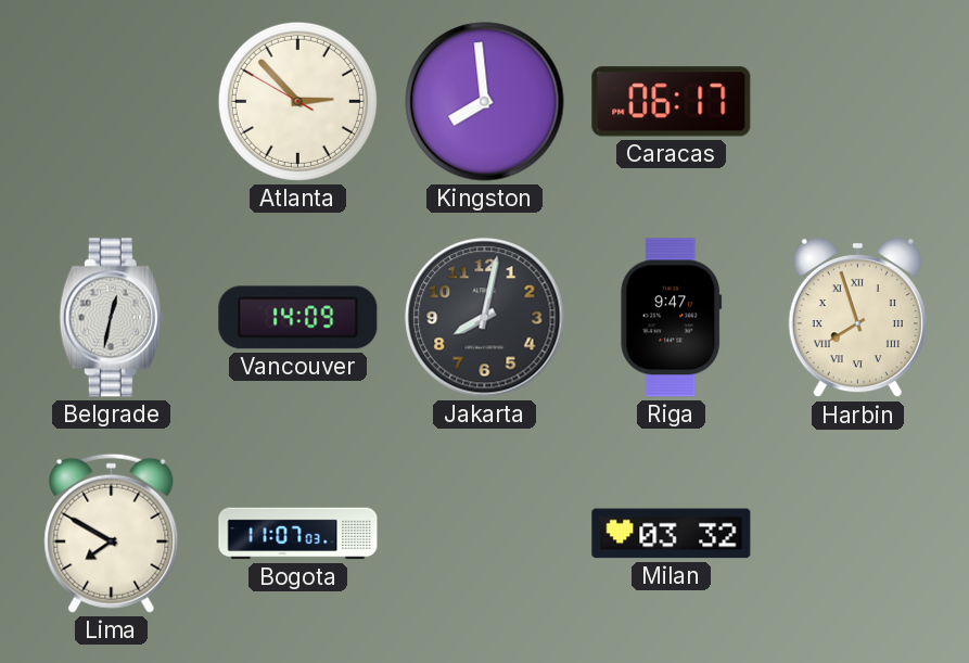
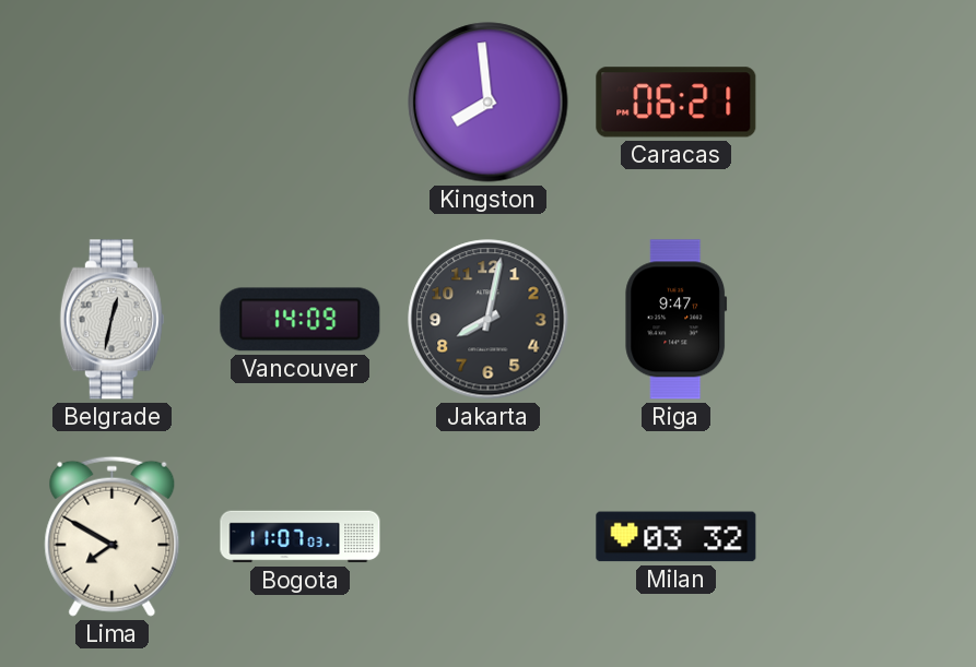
Atlanta: 2:52 -> none
Caracas: 06:17 -> 06:21
Harbin: 7:57 -> none
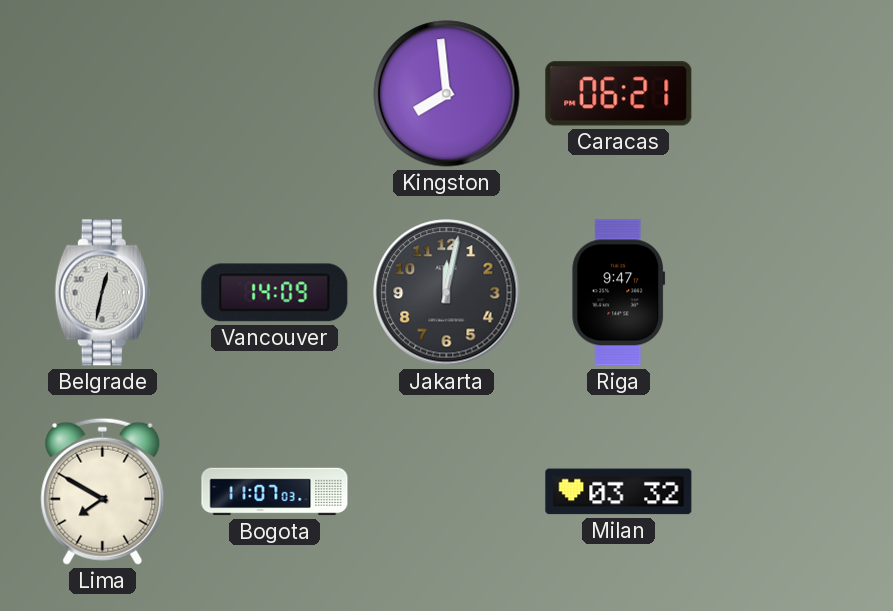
Jakarta: 8:02 -> 12:02
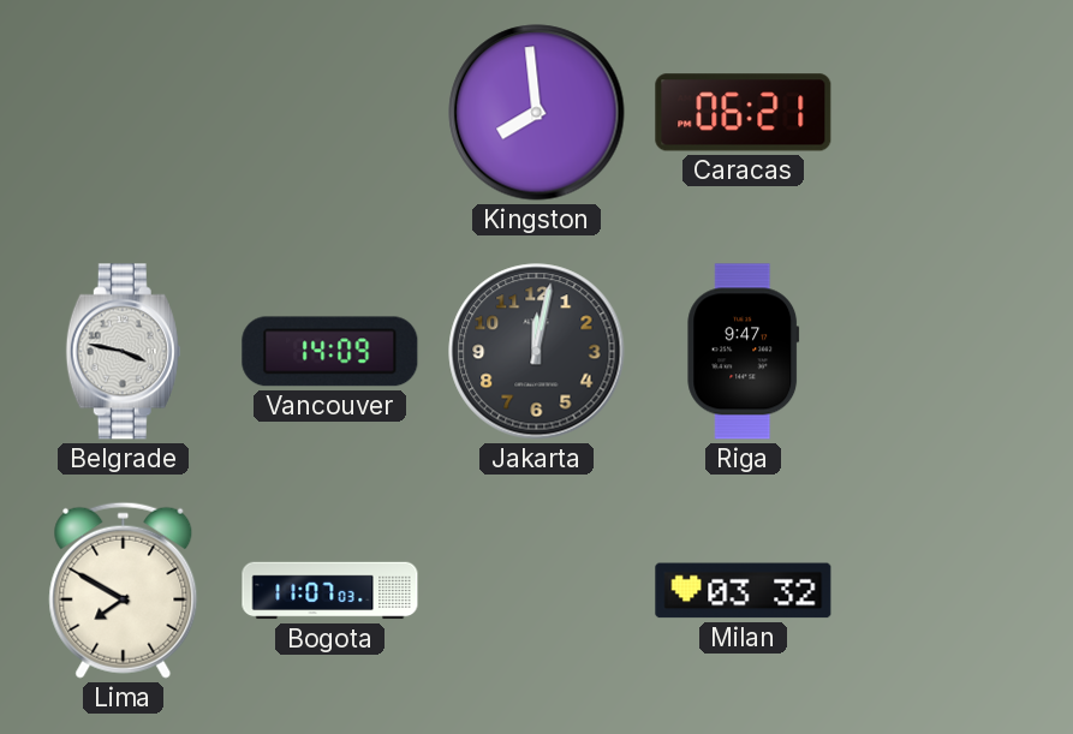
Belgrade: 12:32 -> 3:47
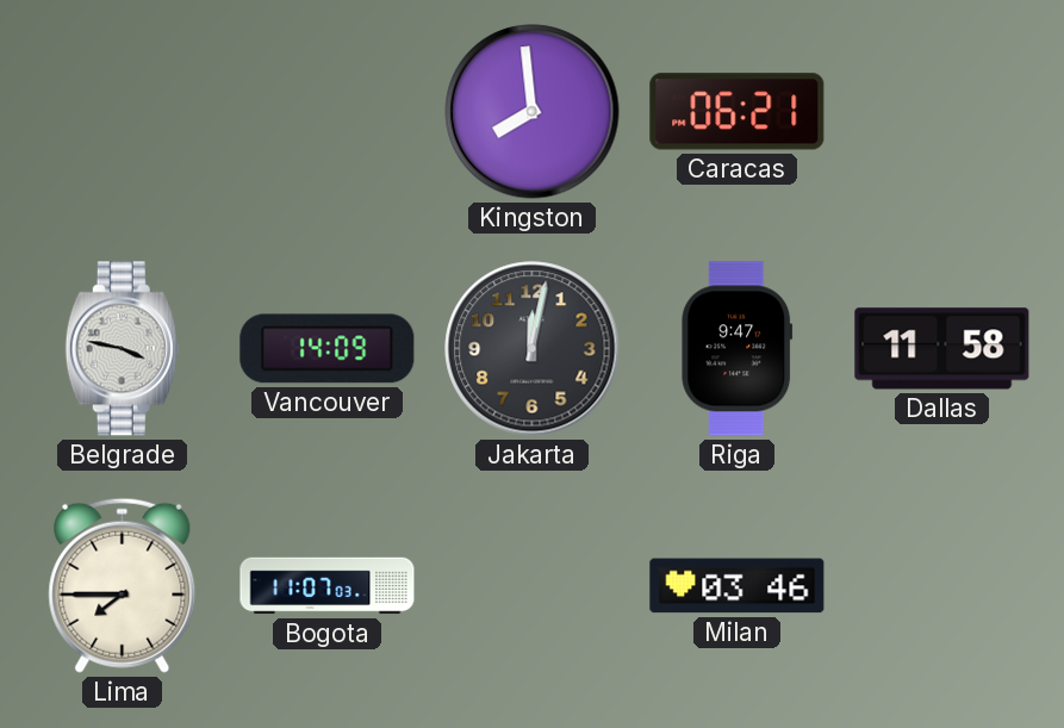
Dallas: none -> 11:58
Lima: 7:50 -> 7:45
Milan: 03:32 -> 03:46
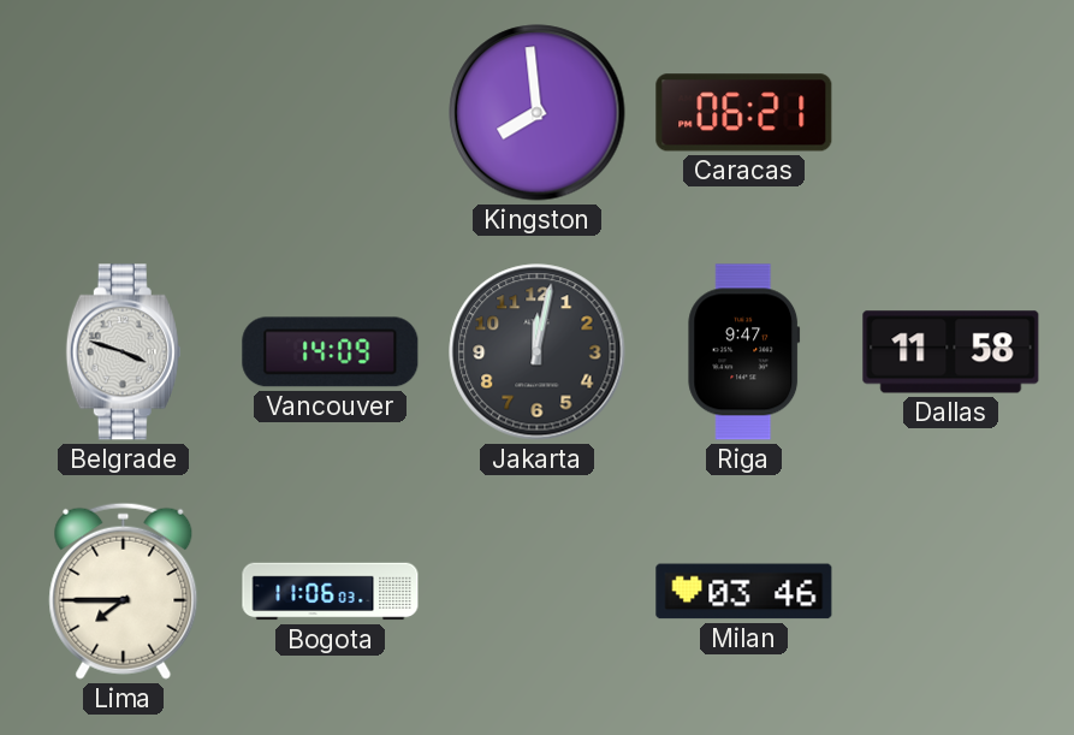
Belgrade: 3:47 -> 3:48
Bogota: 11:07 -> 11:06
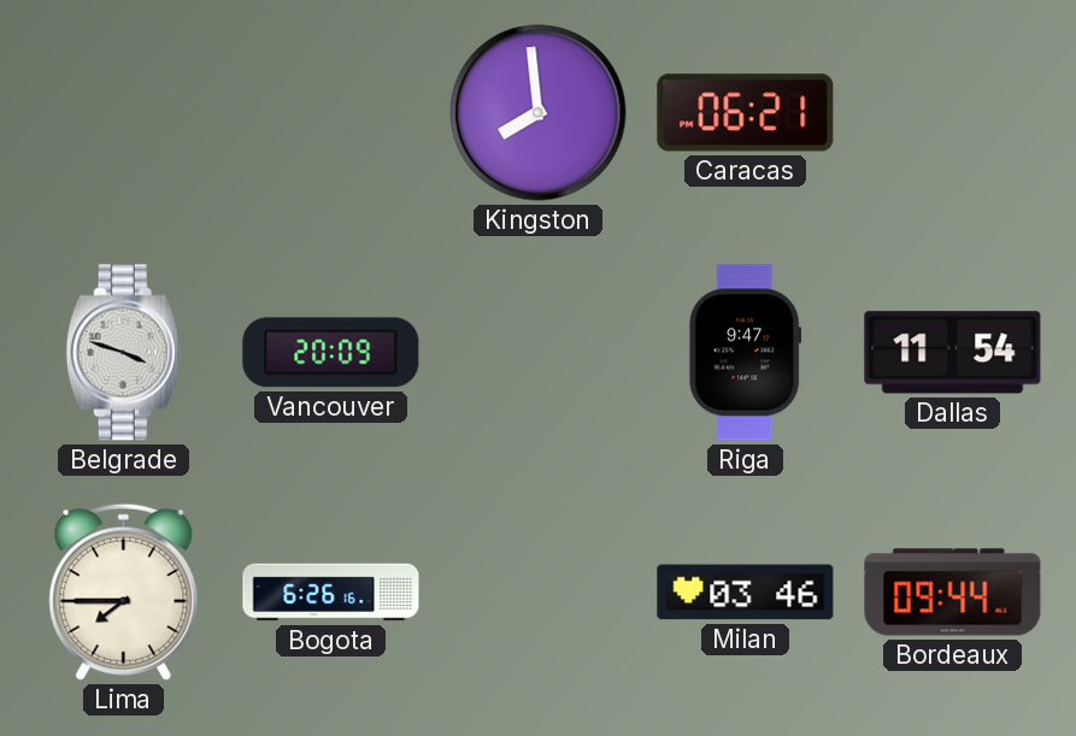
Vancouver: 14:09 -> 20:09
Jakarta: 12:02 -> none
Dallas: 11:58 -> 11:54
Bogota: 11:06 -> 6:26
Bordeaux: none -> 09:44
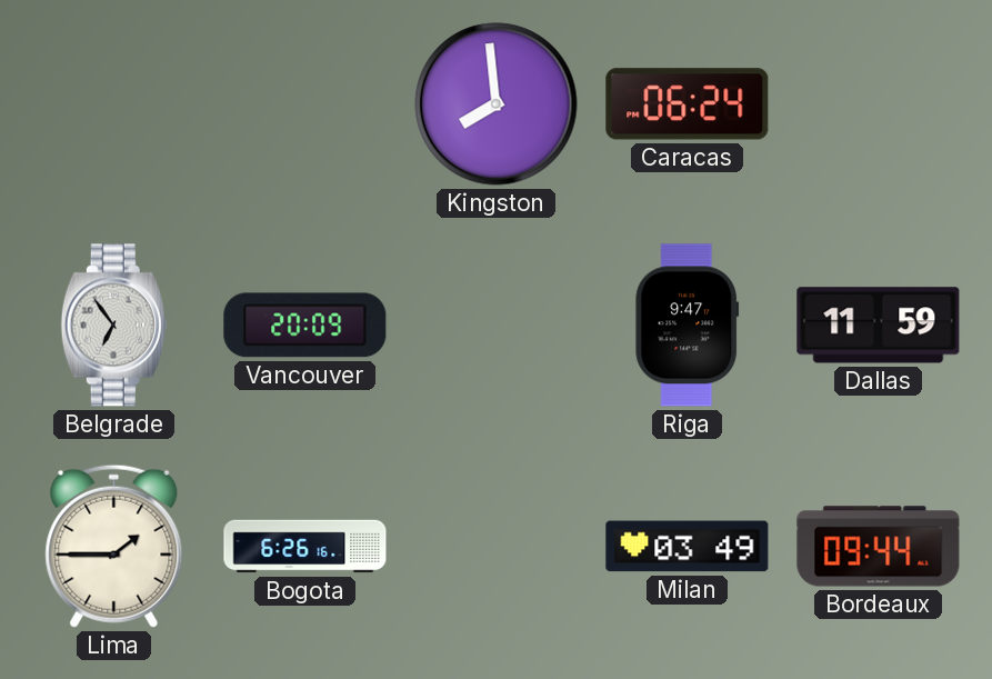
Caracas: 06:21 -> 06:24
Belgrade: 3:48 -> 6:54
Dallas: 11:54 -> 11:59
Lima: 7:45 -> 1:45
Milan: 03:46 -> 03:49
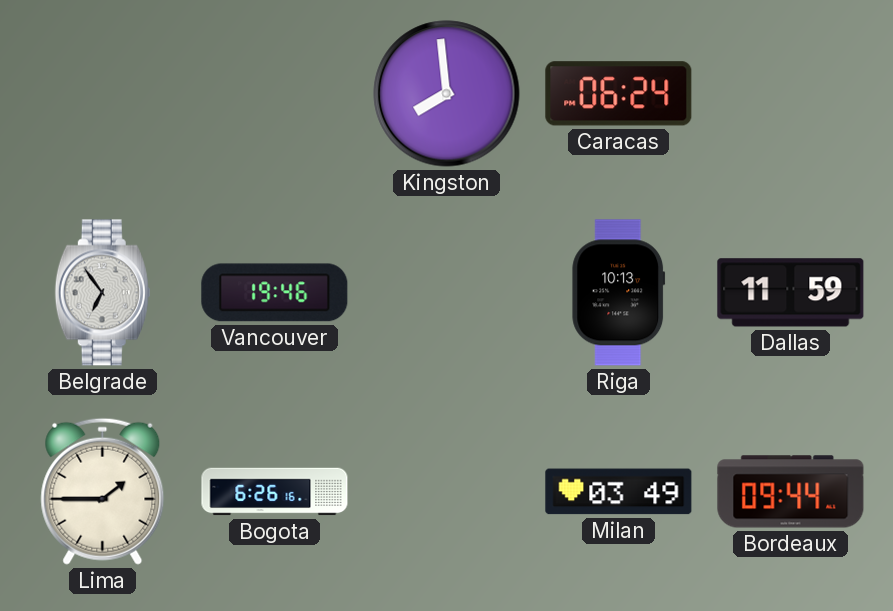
Vancouver: 20:09 -> 19:46
Riga: 9:47 -> 10:13
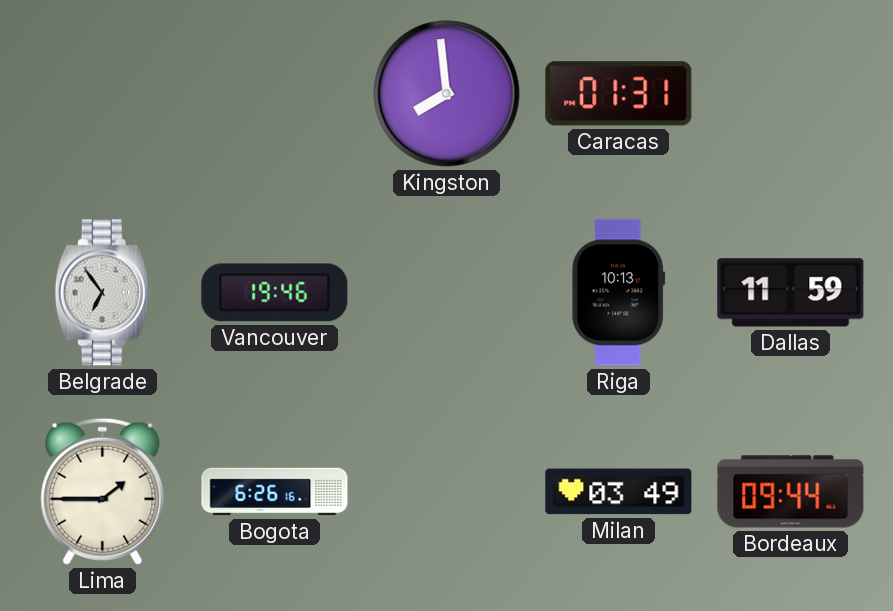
Caracas: 06:24 -> 01:31
